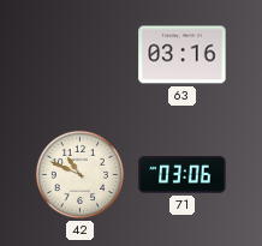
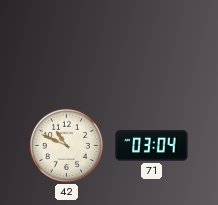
63: 03:16 -> none
71: 03:06 -> 03:04
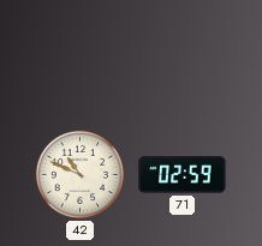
71: 03:04 -> 02:59
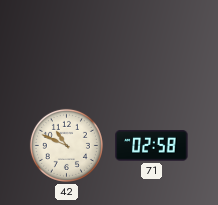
71: 02:59 -> 02:58
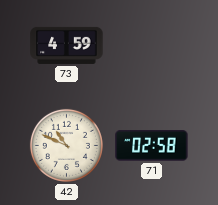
73: none -> 4:59
